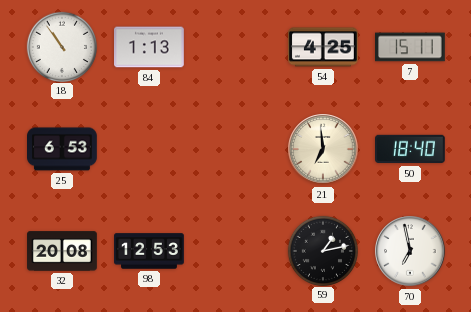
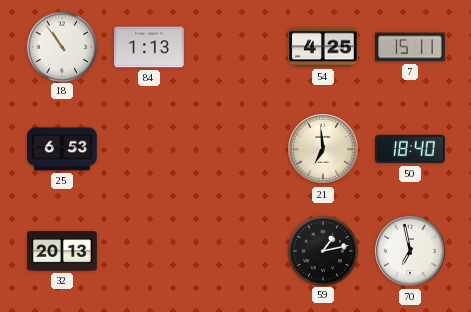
32: 20:08 -> 20:13
98: 12:53 -> none
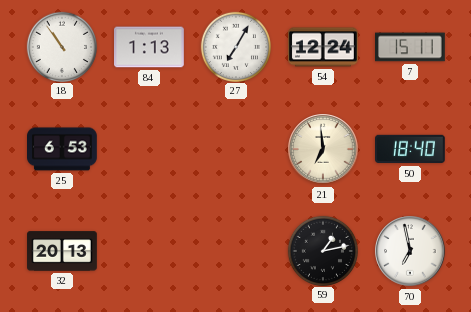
27: none -> 7:05
54: 4:25 -> 12:24
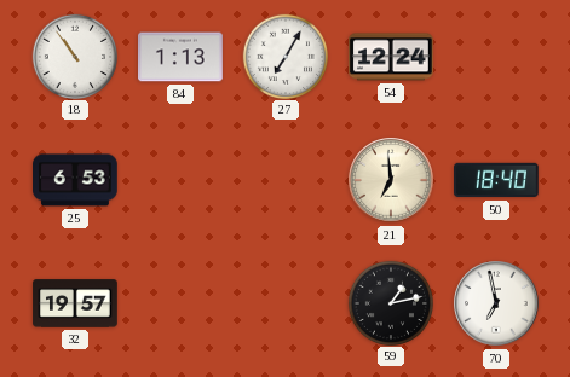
7: 15:11 -> none
32: 20:13 -> 19:57
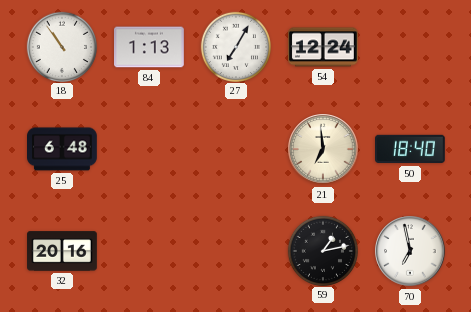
25: 6:53 -> 6:48
32: 19:57 -> 20:16
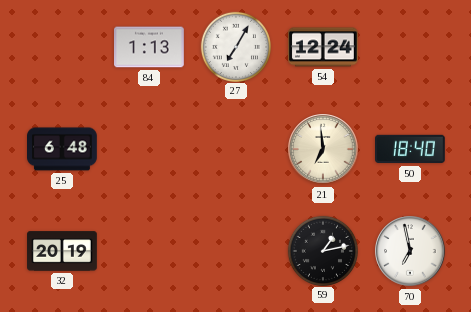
18: 10:54 -> none
32: 20:16 -> 20:19
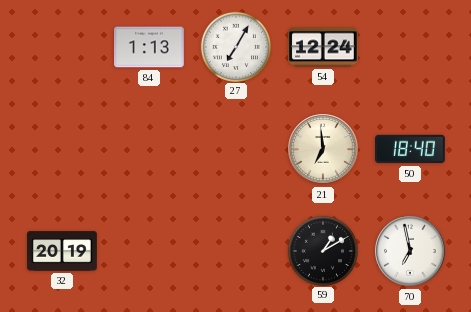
25: 6:48 -> none
59: 1:13 -> 1:10
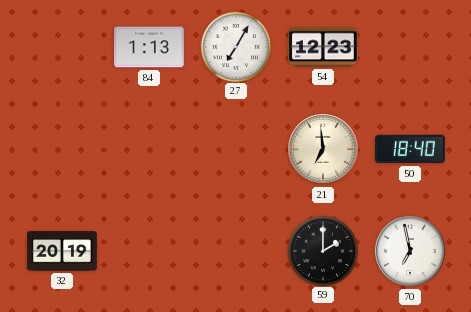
54: 12:24 -> 12:23
59: 1:10 -> 2:00
